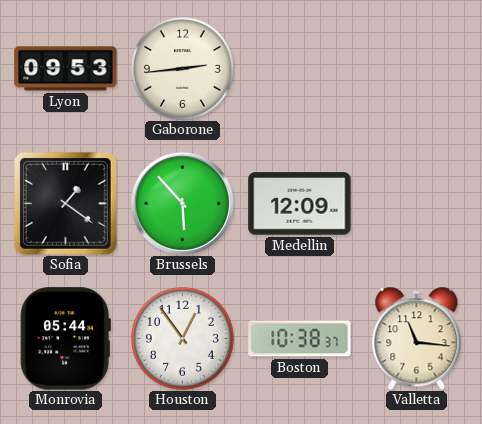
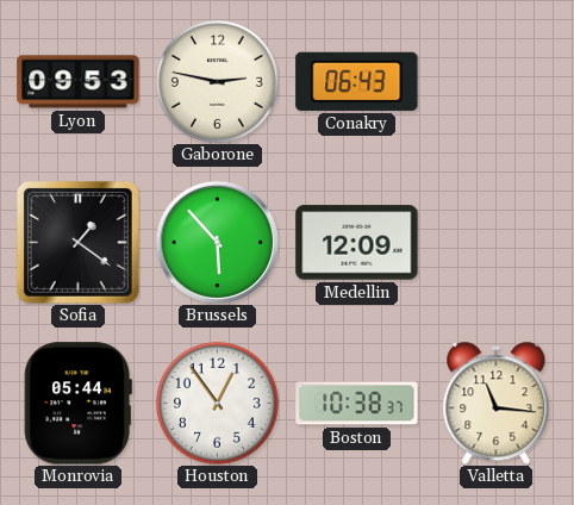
Gaborone: 2:44 -> 2:47
Conakry: none -> 06:43
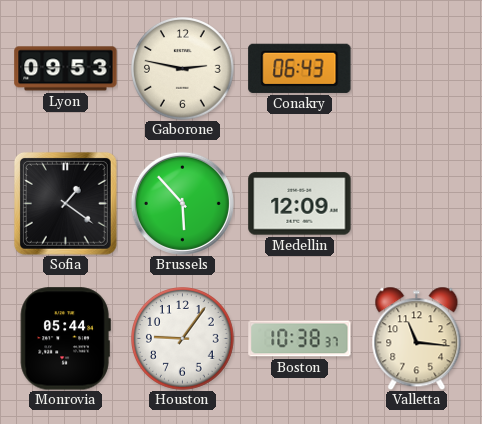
Houston: 12:54 -> 9:06
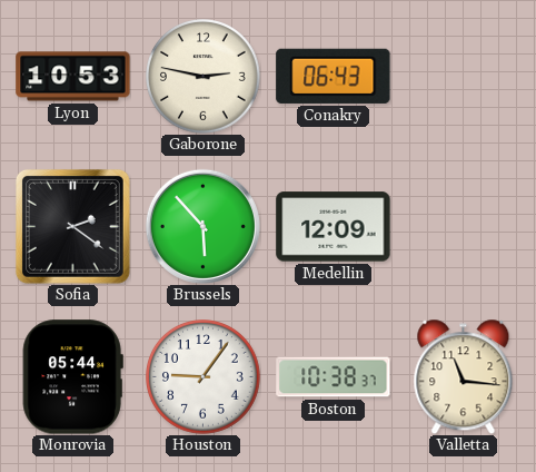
Lyon: 09:53 -> 10:53
Sofia: 1:21 -> 2:21
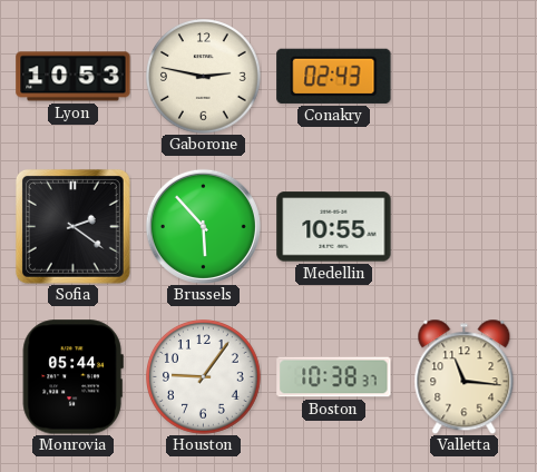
Conakry: 06:43 -> 02:43
Medellin: 12:09 -> 10:55
